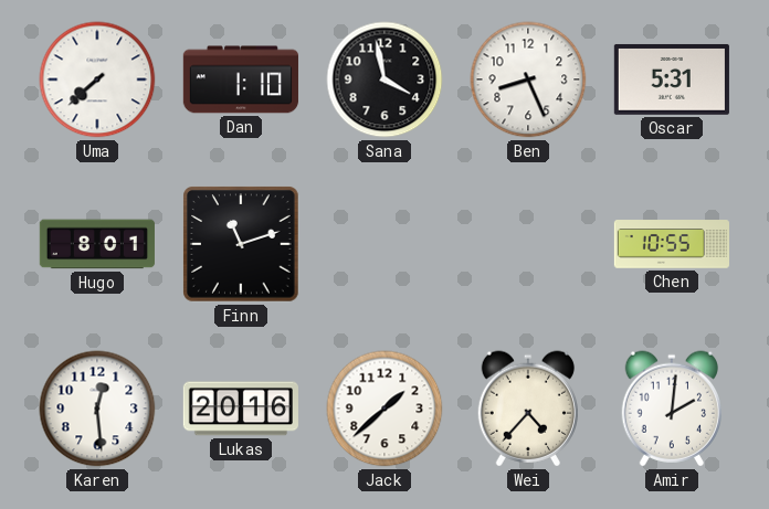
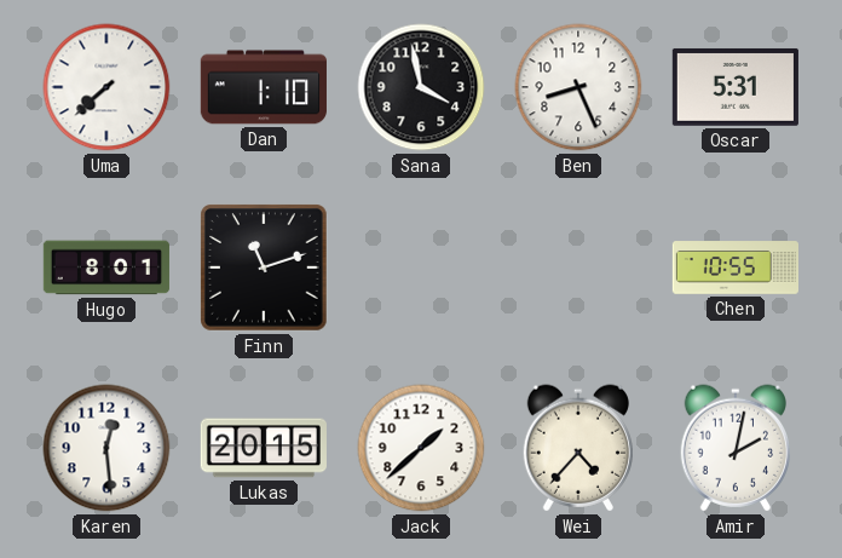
Lukas: 20:16 -> 20:15
Amir: 2:01 -> 2:02
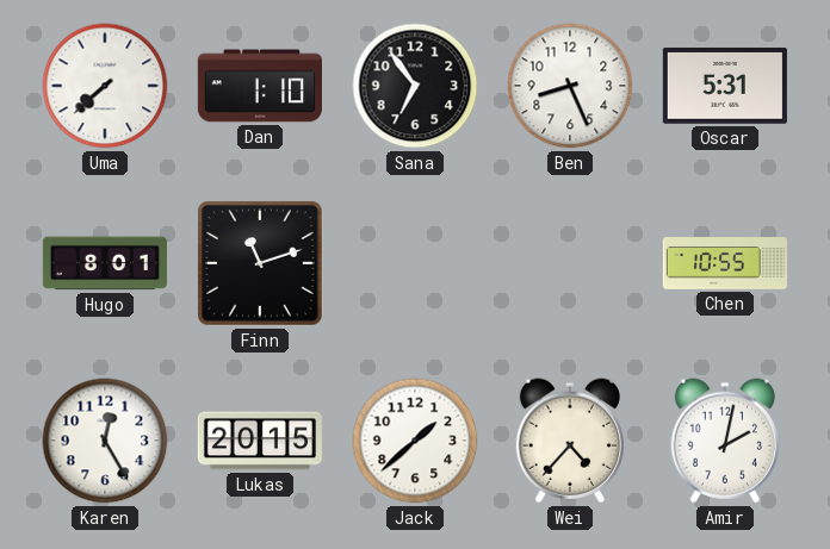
Sana: 3:58 -> 6:54
Karen: 12:29 -> 12:25
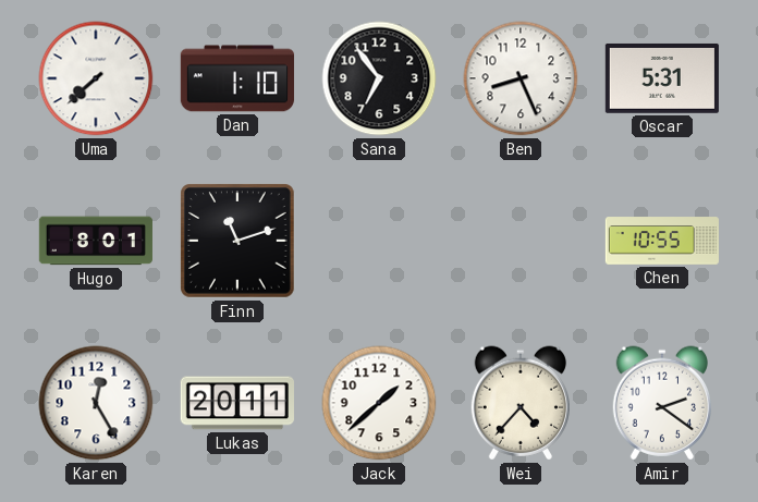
Lukas: 20:15 -> 20:11
Amir: 2:02 -> 2:21
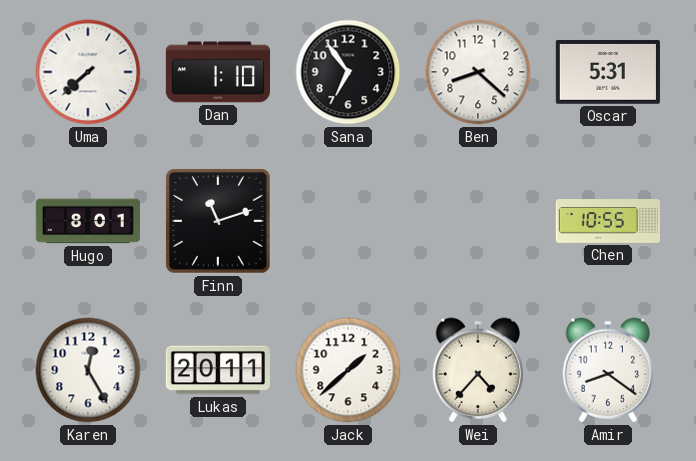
Ben: 8:26 -> 8:22
Amir: 2:21 -> 8:21
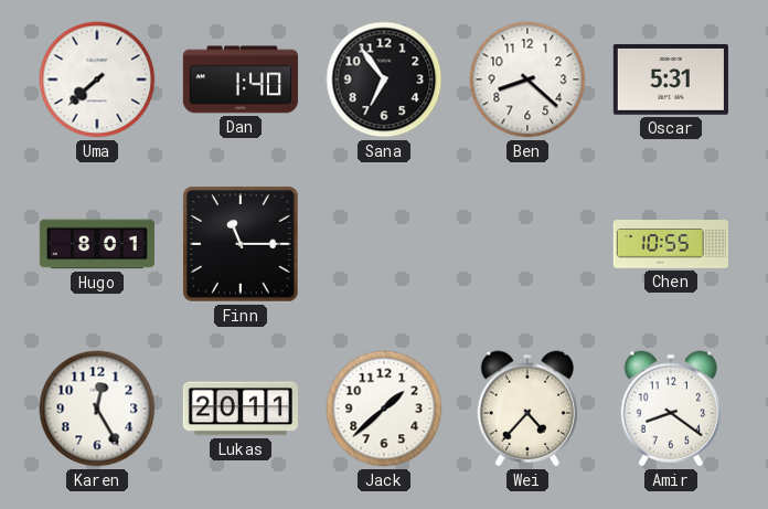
Dan: 1:10 -> 1:40
Finn: 11:12 -> 11:15
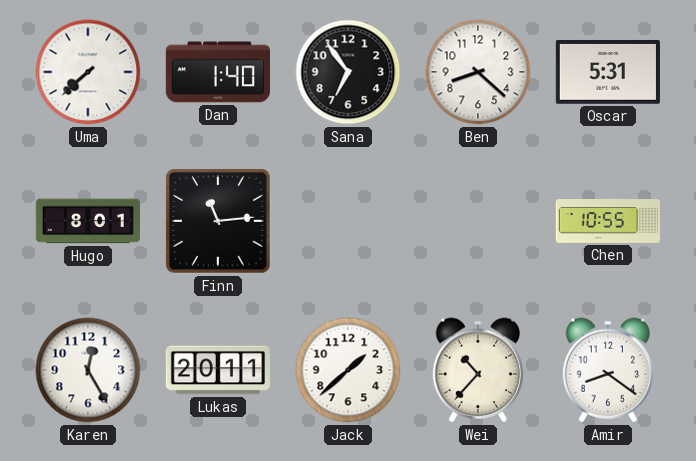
Finn: 11:15 -> 11:14
Wei: 4:37 -> 10:37
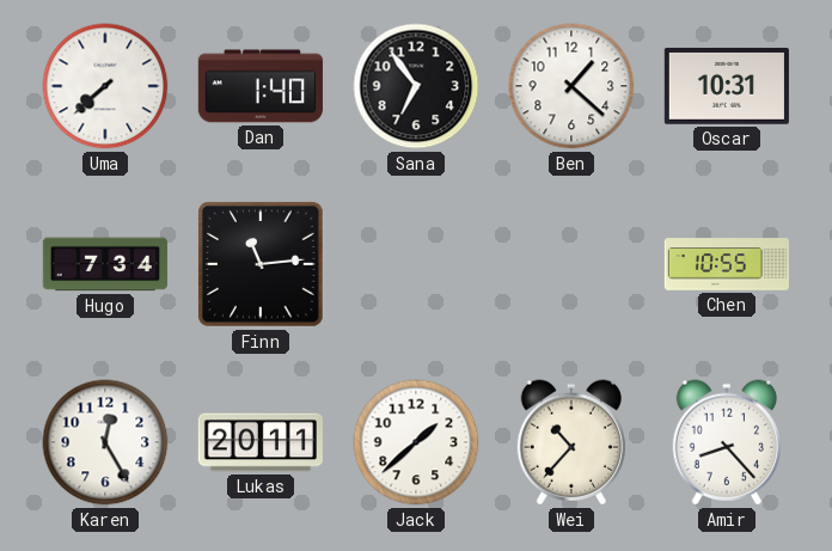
Ben: 8:22 -> 1:22
Oscar: 5:31 -> 10:31
Hugo: 8:01 -> 7:34
Amir: 8:21 -> 8:23
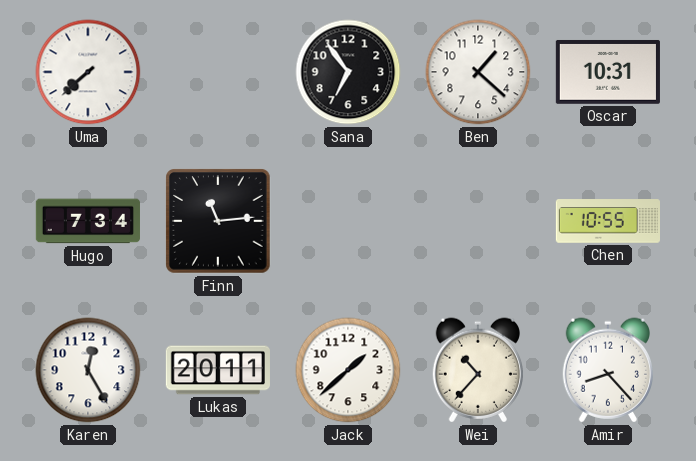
Dan: 1:40 -> none
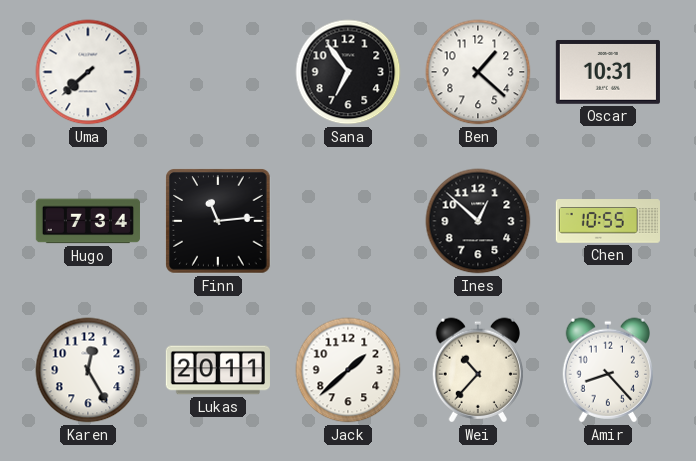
Ines: none -> 12:52
